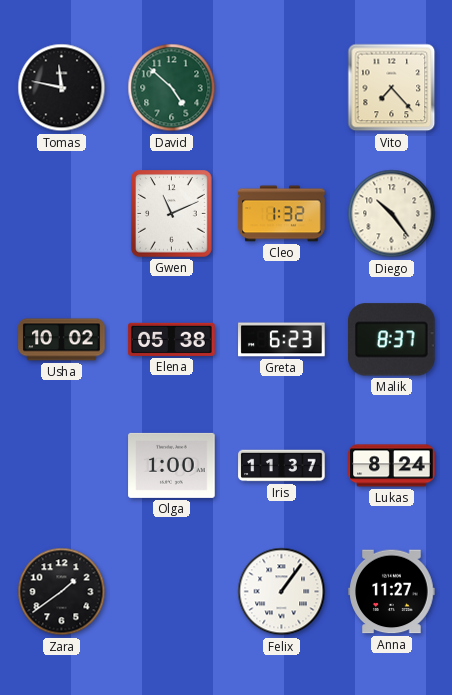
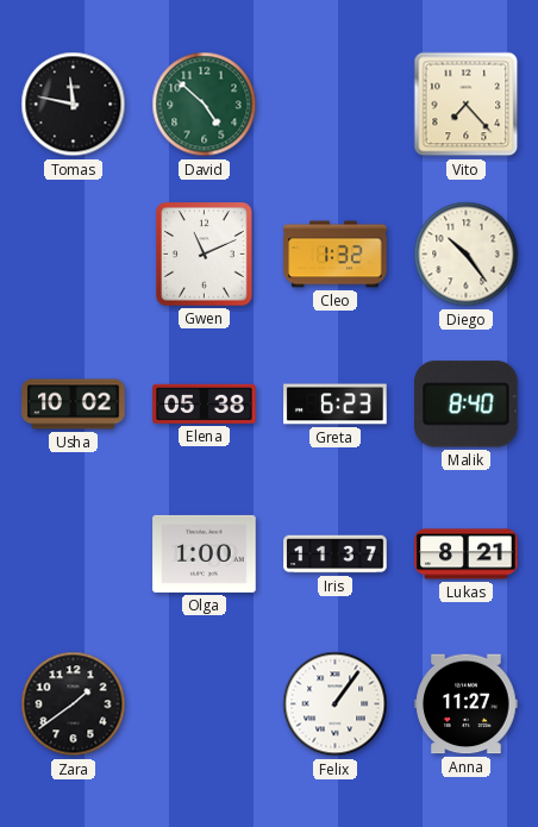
Malik: 8:37 -> 8:40
Lukas: 8:24 -> 8:21
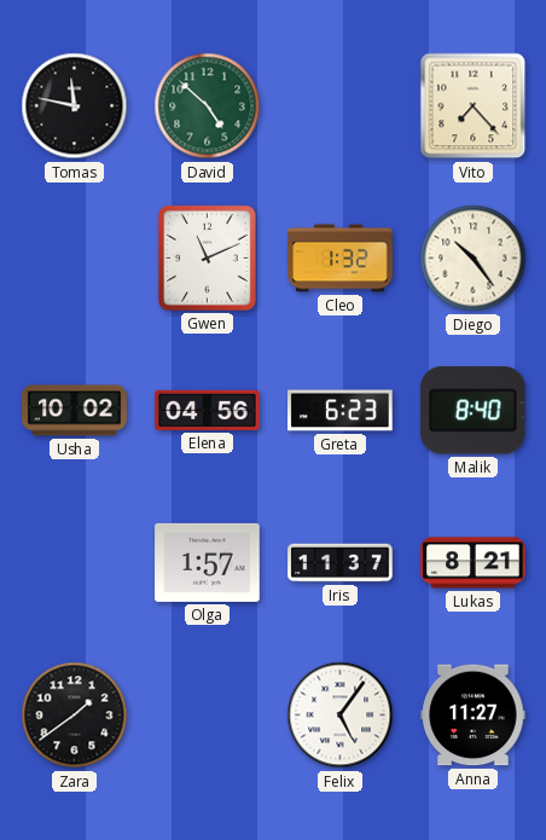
Elena: 05:38 -> 04:56
Olga: 1:00 -> 1:57
Felix: 1:06 -> 5:06
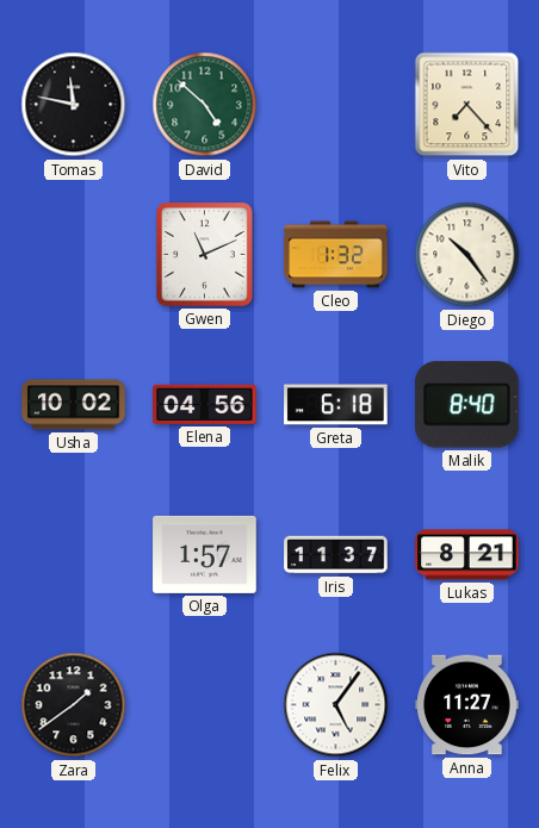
Greta: 6:23 -> 6:18
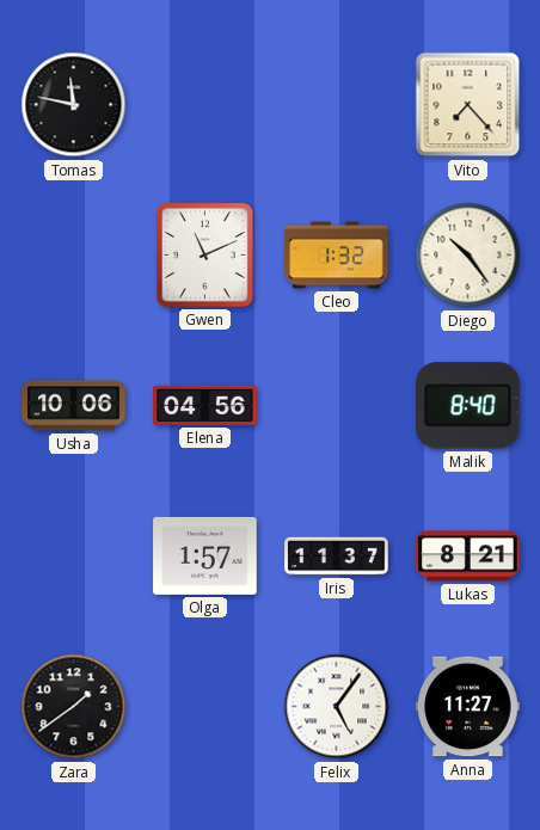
David: 4:52 -> none
Usha: 10:02 -> 10:06
Greta: 6:18 -> none
